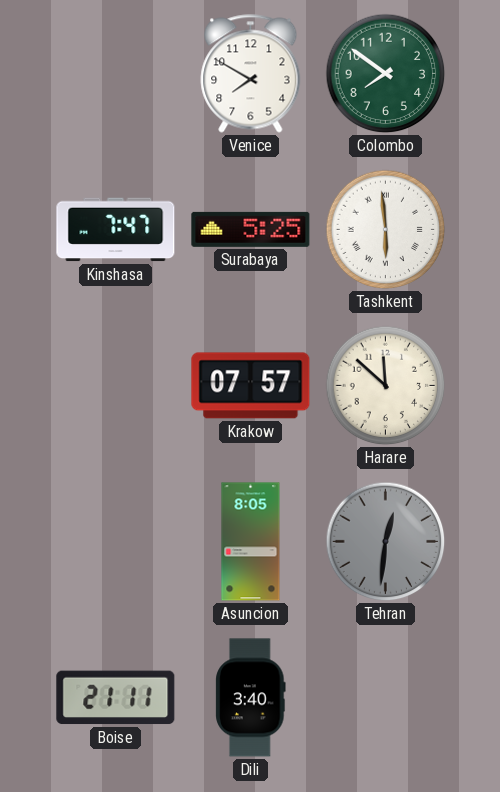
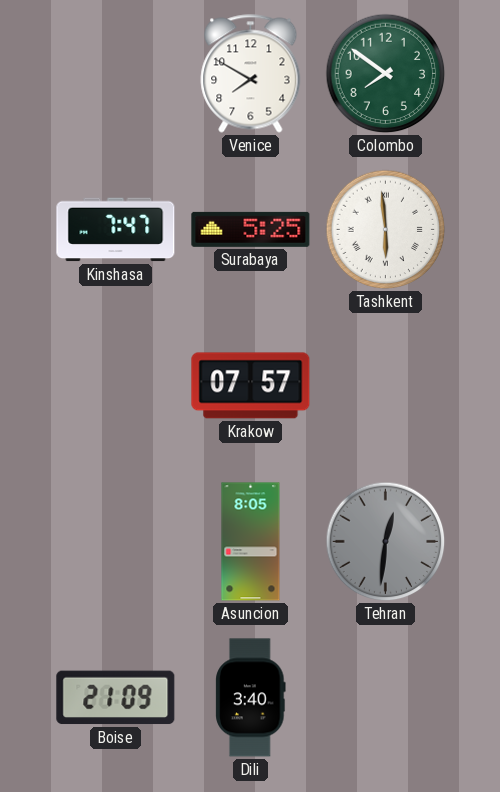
Harare: 11:52 -> none
Boise: 21:11 -> 21:09
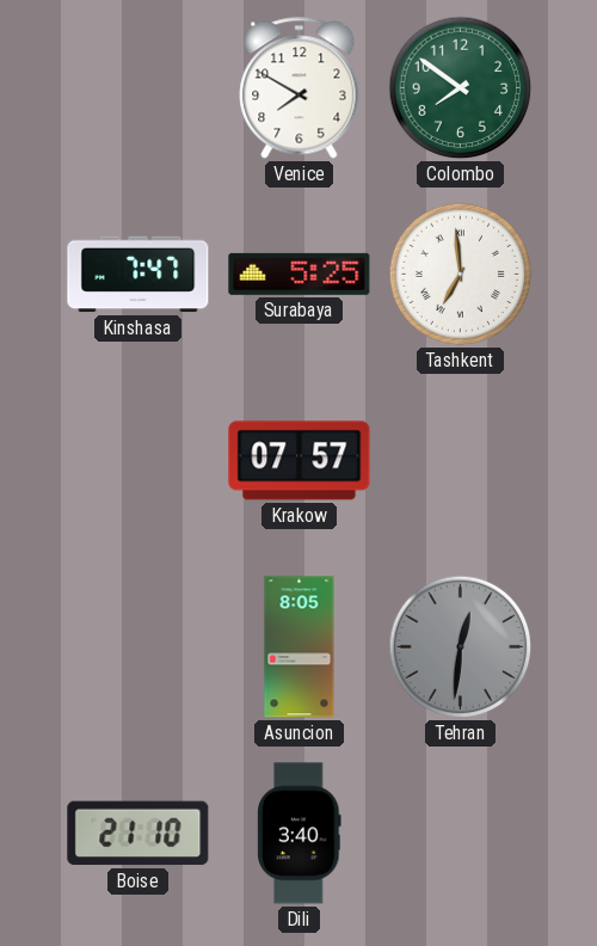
Tashkent: 5:59 -> 6:59
Boise: 21:09 -> 21:10
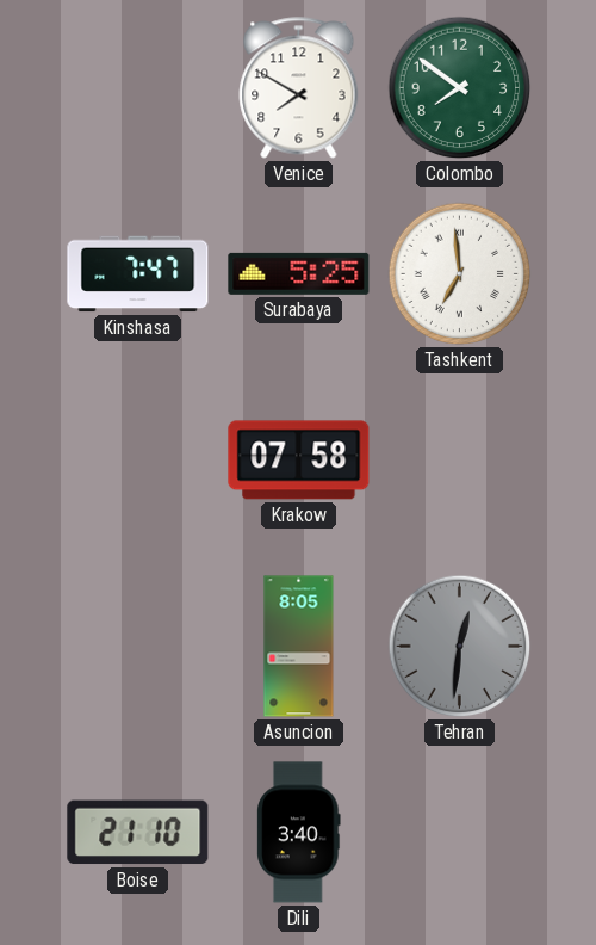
Krakow: 07:57 -> 07:58
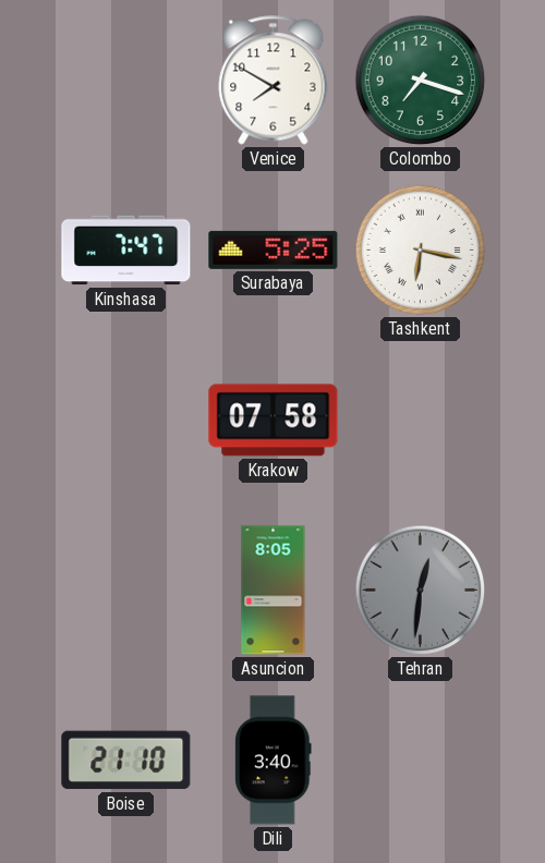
Colombo: 7:51 -> 7:18
Tashkent: 6:59 -> 6:17
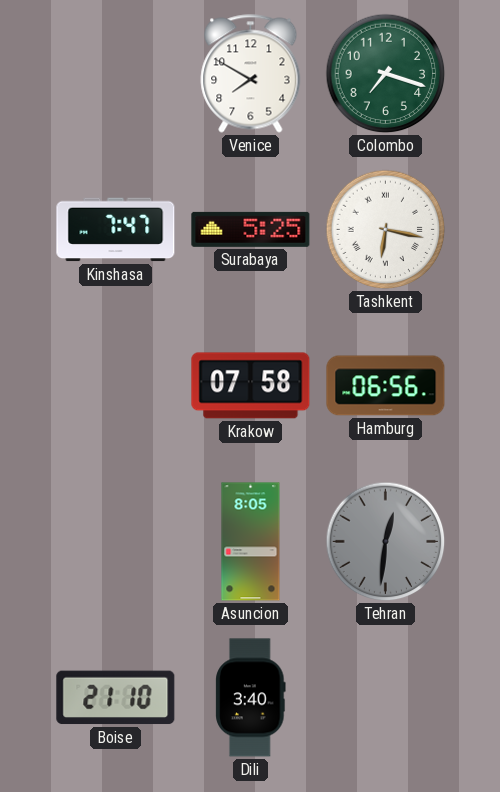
Hamburg: none -> 06:56
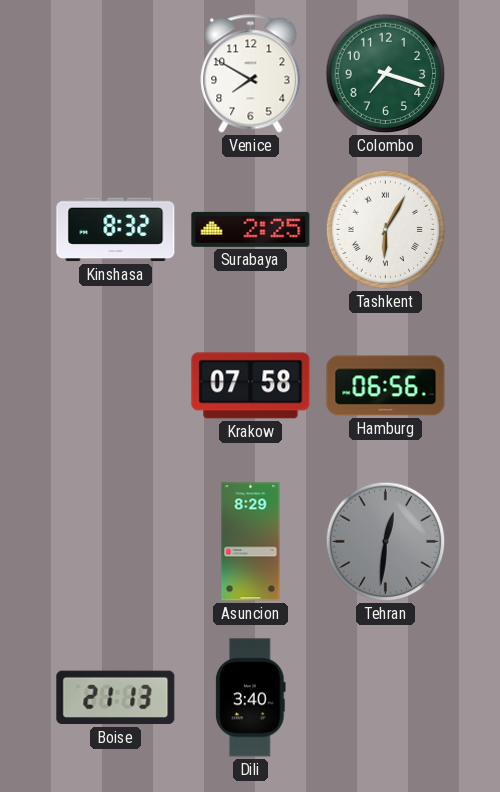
Kinshasa: 7:47 -> 8:32
Surabaya: 5:25 -> 2:25
Tashkent: 6:17 -> 6:05
Asuncion: 8:05 -> 8:29
Boise: 21:10 -> 21:13
